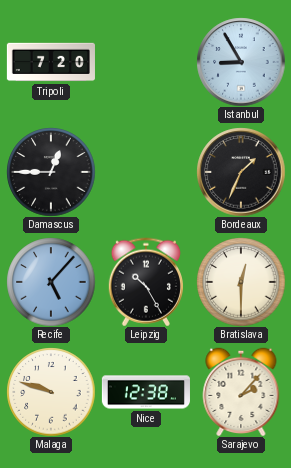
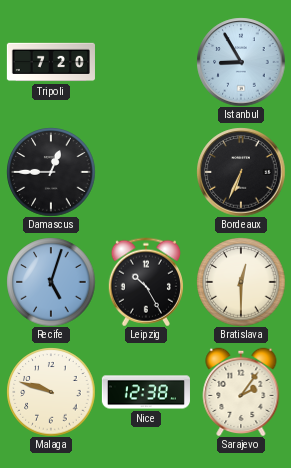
Bordeaux: 1:34 -> 6:34
Recife: 5:07 -> 5:03
Sarajevo: 2:07 -> 2:06
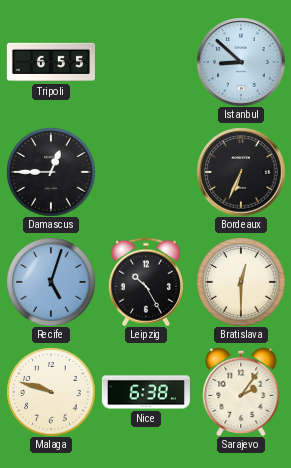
Tripoli: 7:20 -> 6:55
Istanbul: 8:55 -> 8:52
Nice: 12:38 -> 6:38
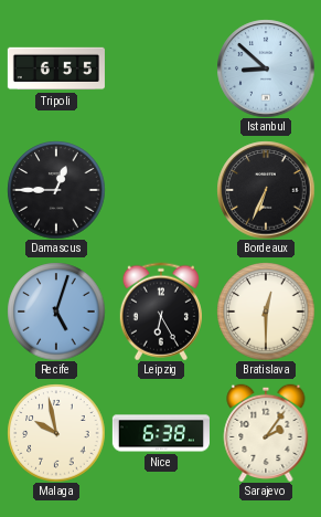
Leipzig: 10:25 -> 6:25
Malaga: 9:48 -> 9:58
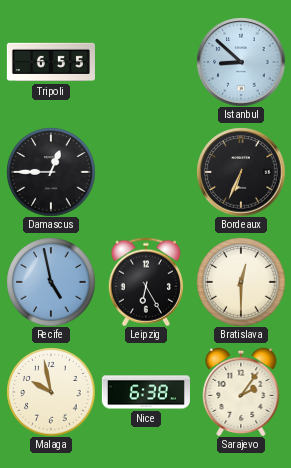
Recife: 5:03 -> 4:58
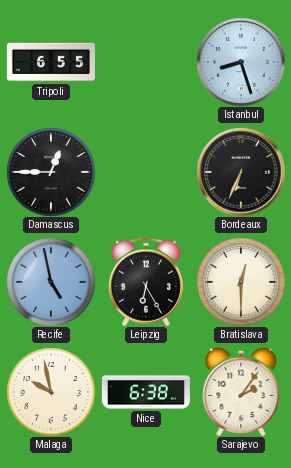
Istanbul: 8:52 -> 8:27
